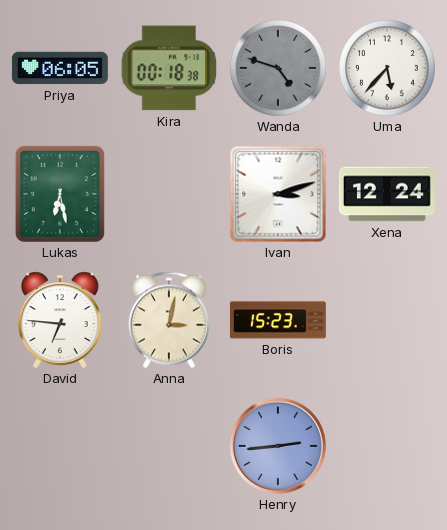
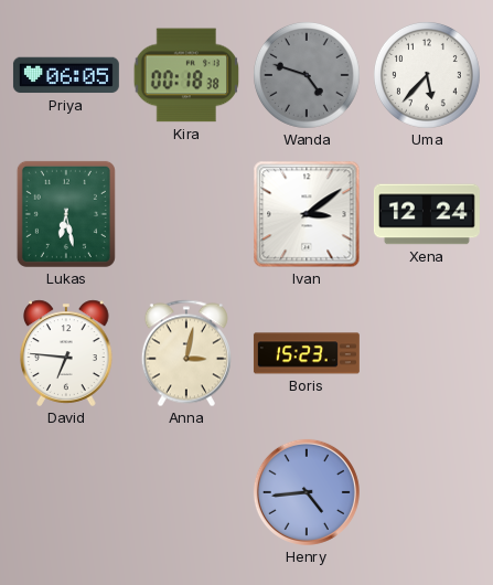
Ivan: 3:12 -> 3:09
Henry: 2:44 -> 4:44
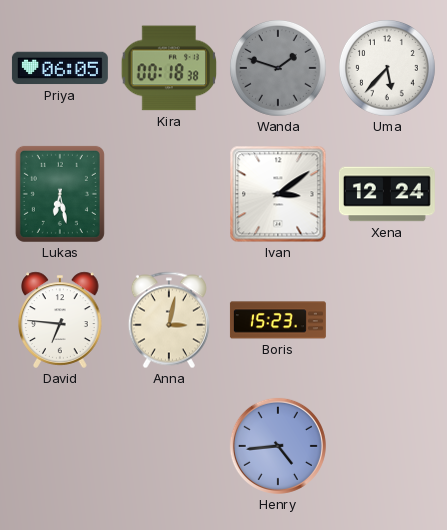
Wanda: 4:48 -> 1:48
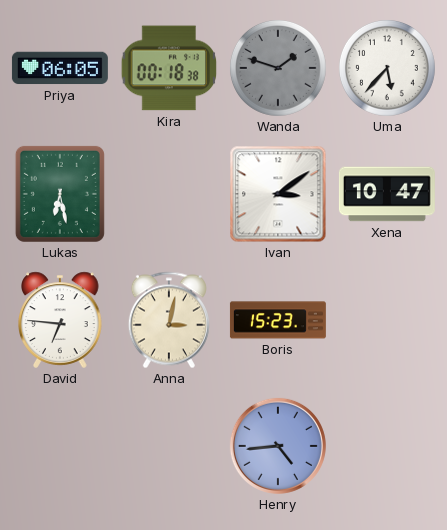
Xena: 12:24 -> 10:47
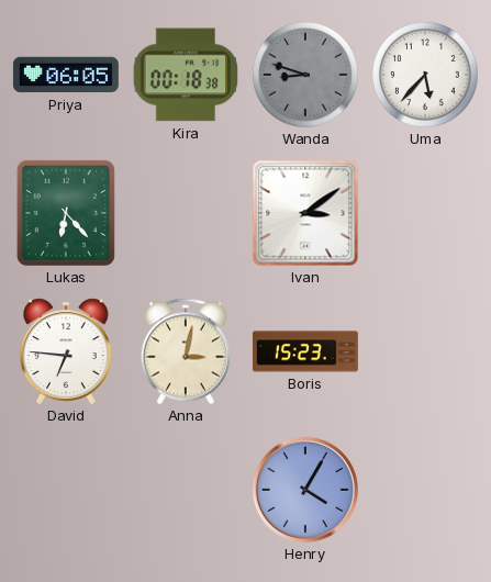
Wanda: 1:48 -> 8:48
Lukas: 6:28 -> 6:23
Xena: 10:47 -> none
Henry: 4:44 -> 4:05
